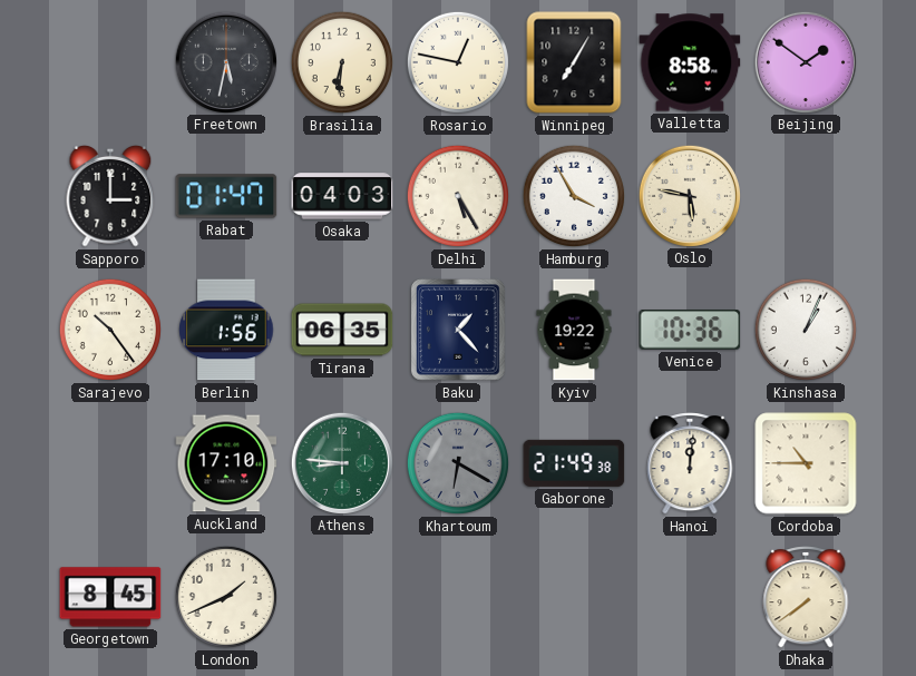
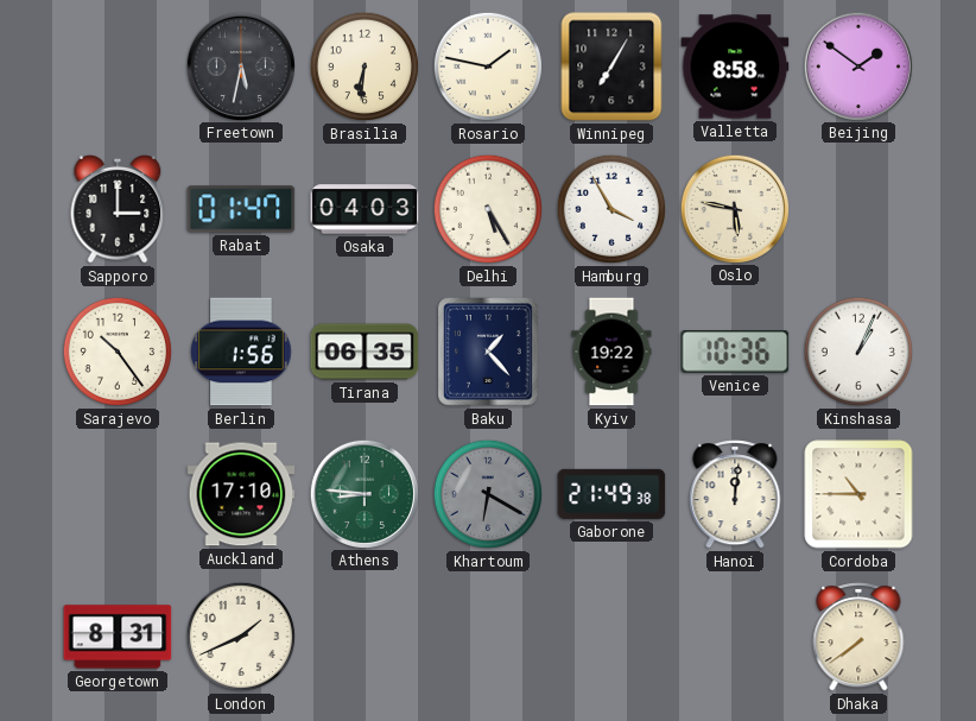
Rosario: 12:47 -> 1:47
Georgetown: 8:45 -> 8:31
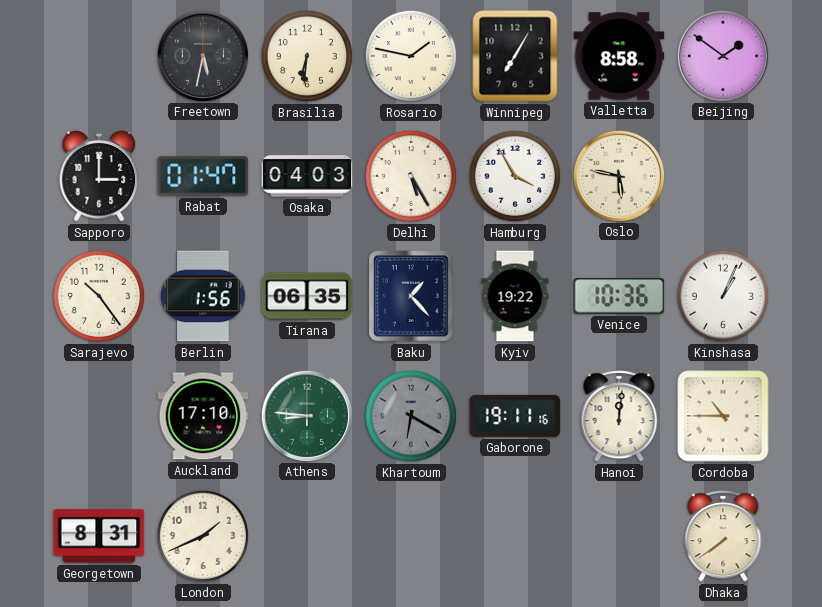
Gaborone: 21:49 -> 19:11
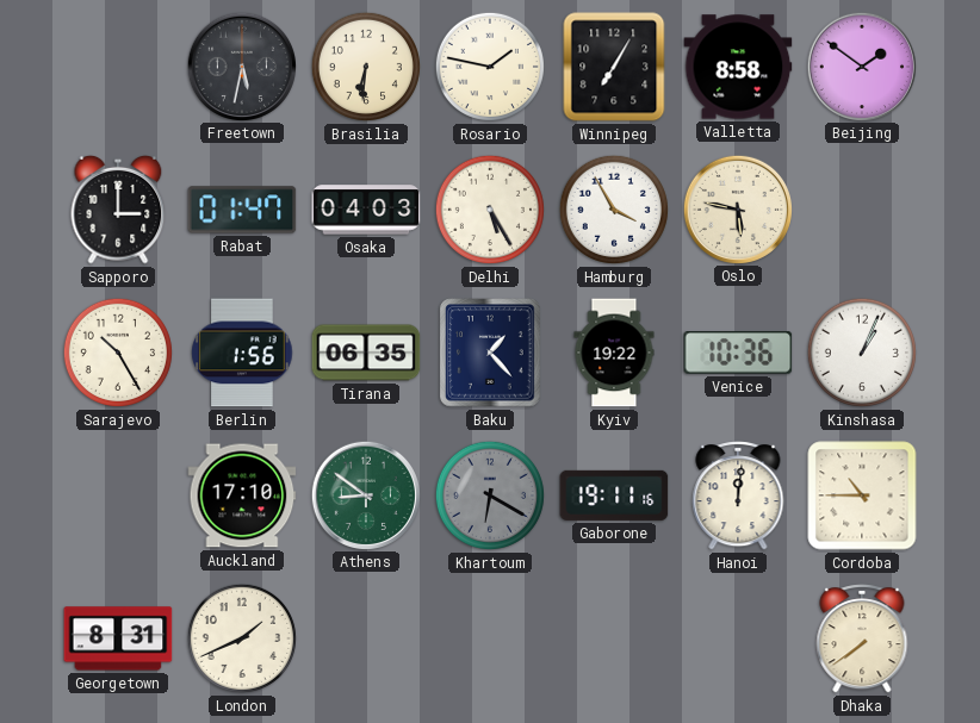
Sarajevo: 10:24 -> 10:25
Athens: 8:46 -> 8:51
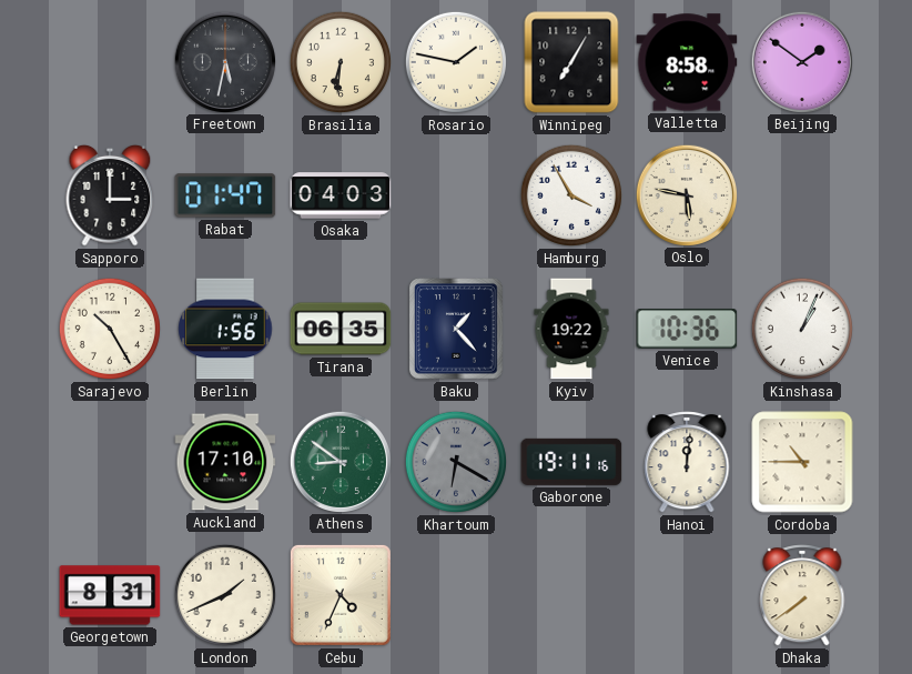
Delhi: 5:25 -> none
Cebu: none -> 4:34
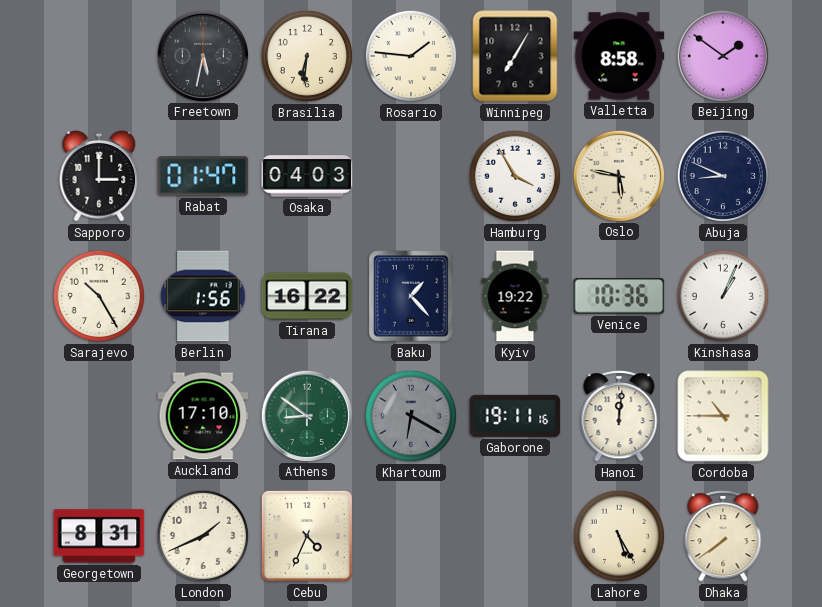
Rosario: 1:47 -> 1:46
Abuja: none -> 8:49
Tirana: 06:35 -> 16:22
Lahore: none -> 5:25
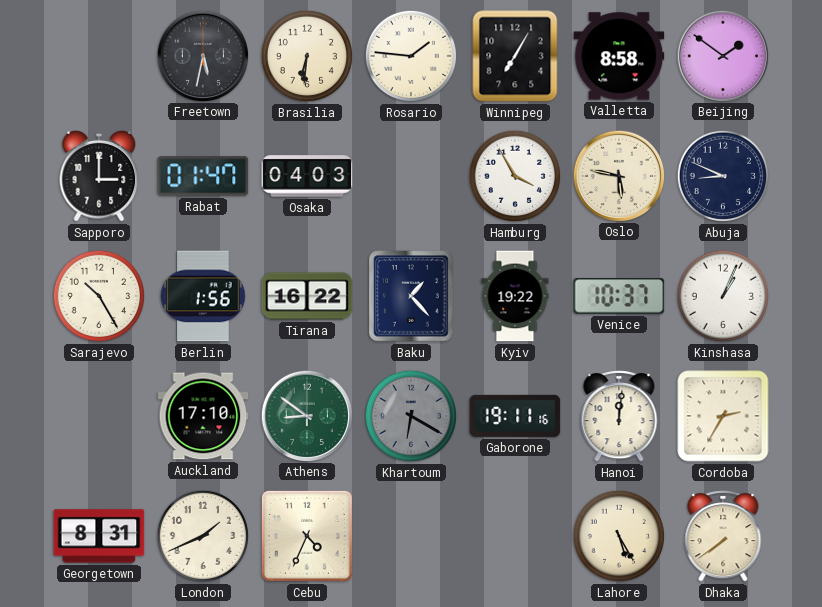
Venice: 10:36 -> 10:37
Cordoba: 10:45 -> 2:35
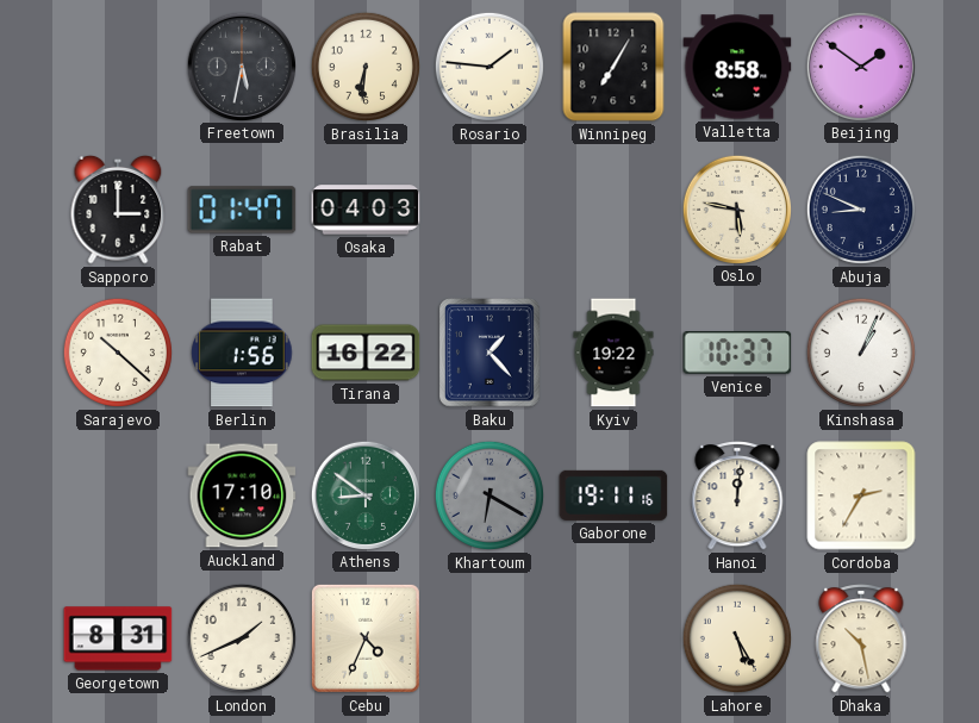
Hamburg: 3:55 -> none
Sarajevo: 10:25 -> 10:22
Dhaka: 7:39 -> 10:28
